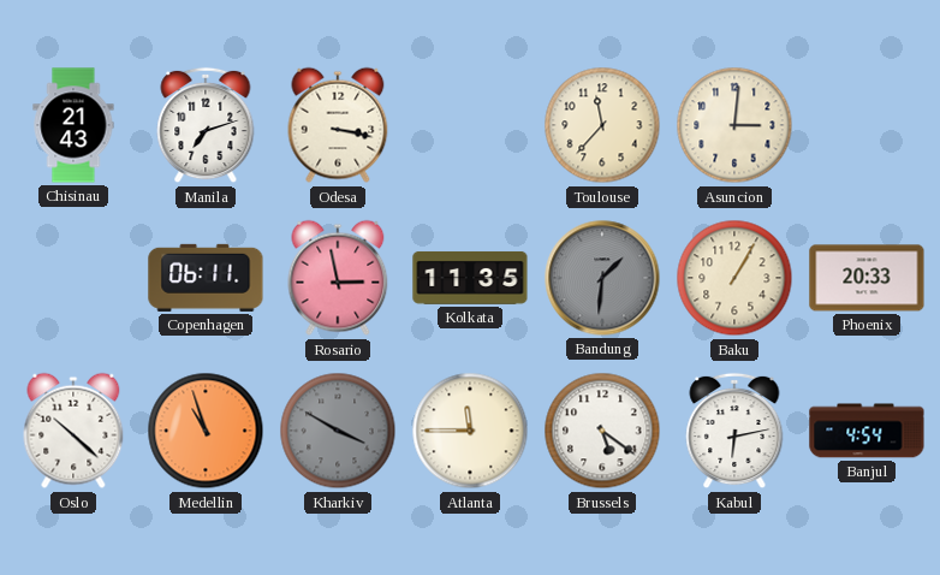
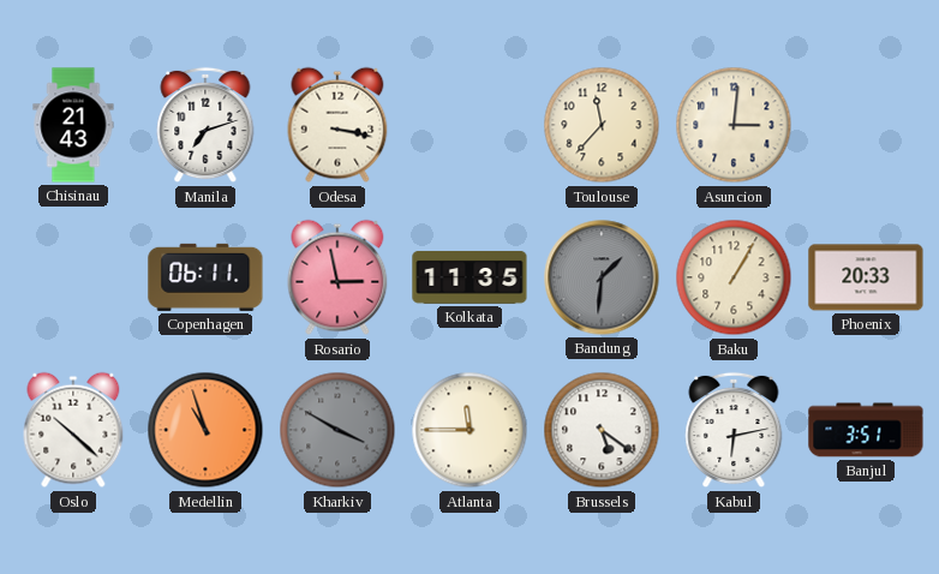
Banjul: 4:54 -> 3:51
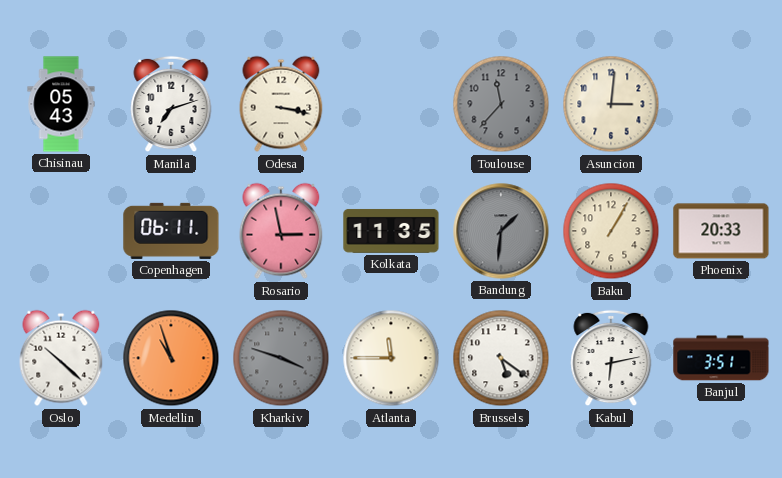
Chisinau: 21:43 -> 05:43
Toulouse dial: cream -> grey
Kharkiv: 3:50 -> 3:48
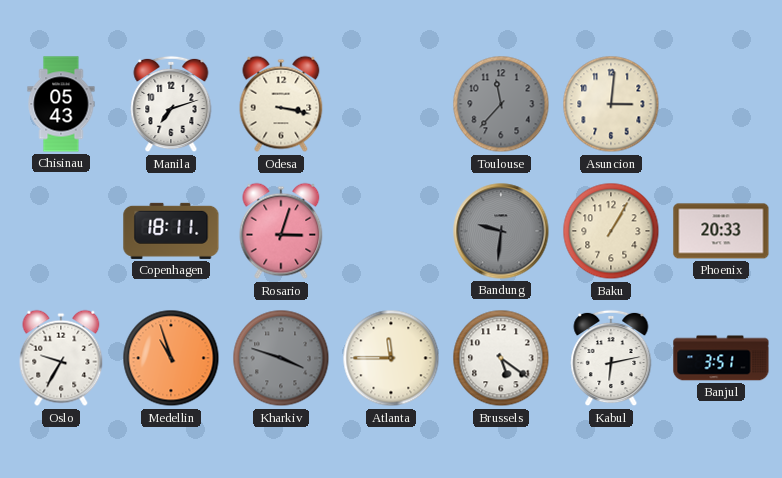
Copenhagen: 06:11 -> 18:11
Rosario: 2:58 -> 3:03
Kolkata: 11:35 -> none
Bandung: 1:31 -> 9:31
Oslo: 10:22 -> 9:35
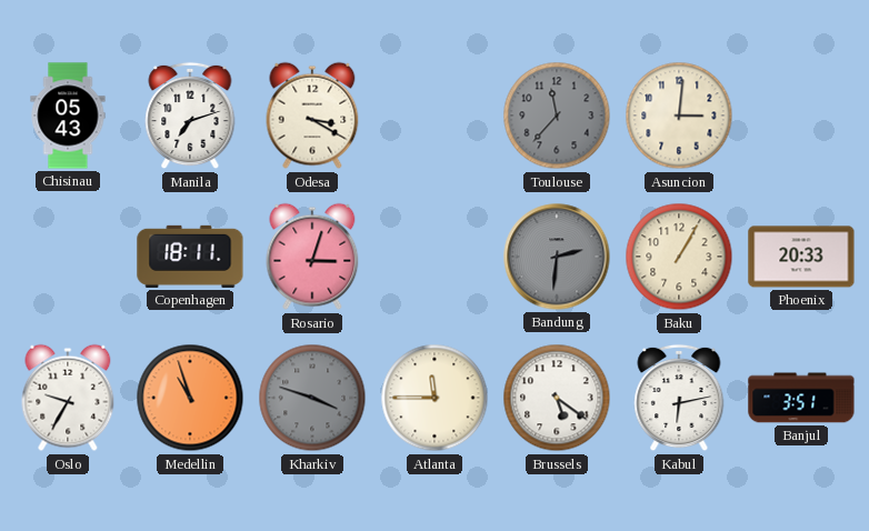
Odesa: 3:17 -> 3:20
Bandung: 9:31 -> 2:31
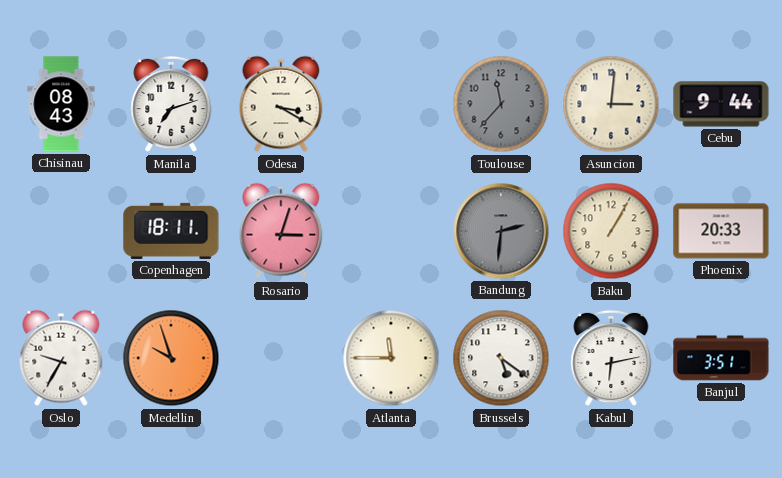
Chisinau: 05:43 -> 08:43
Cebu: none -> 9:44
Medellin: 10:57 -> 9:57
Kharkiv: 3:48 -> none
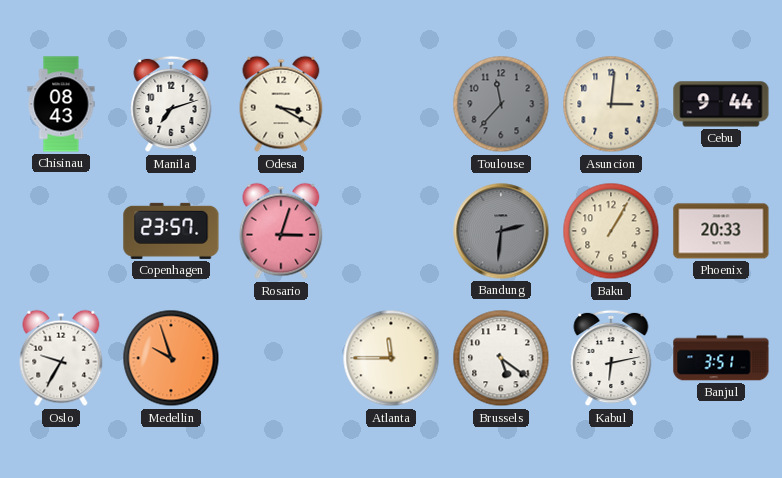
Copenhagen: 18:11 -> 23:57
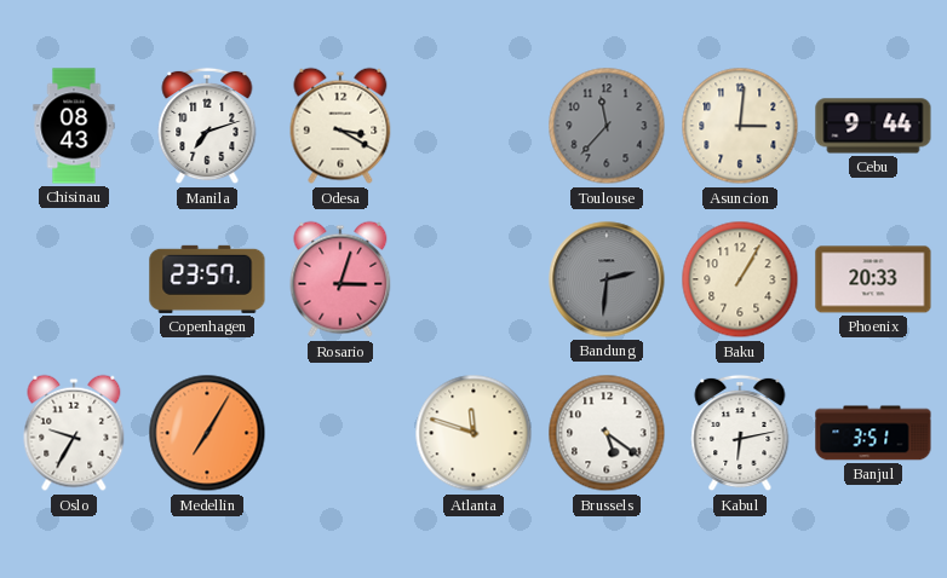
Medellin: 9:57 -> 7:05
Atlanta: 11:45 -> 11:48
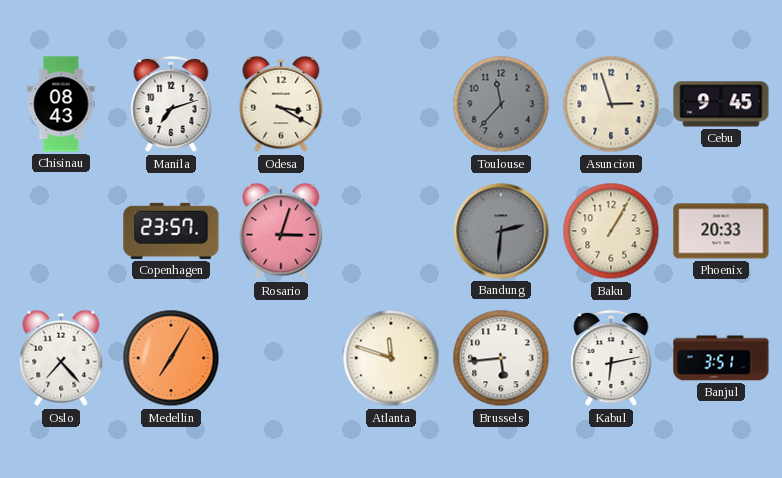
Asuncion: 3:01 -> 2:57
Cebu: 9:44 -> 9:45
Oslo: 9:35 -> 7:23
Brussels: 5:21 -> 5:44
